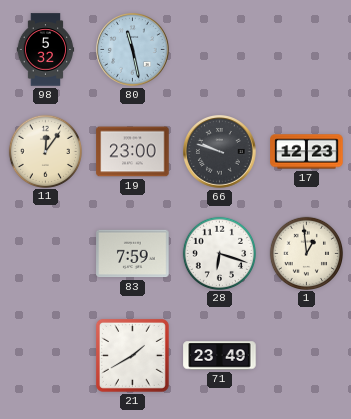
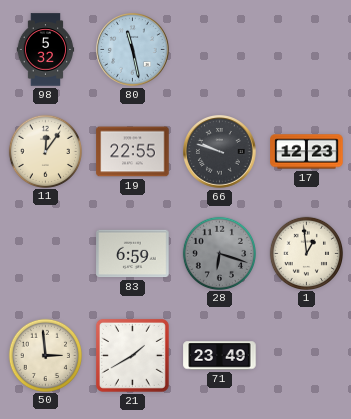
19: 23:00 -> 22:55
83: 7:59 -> 6:59
28 dial: white -> grey
50: none -> 2:59
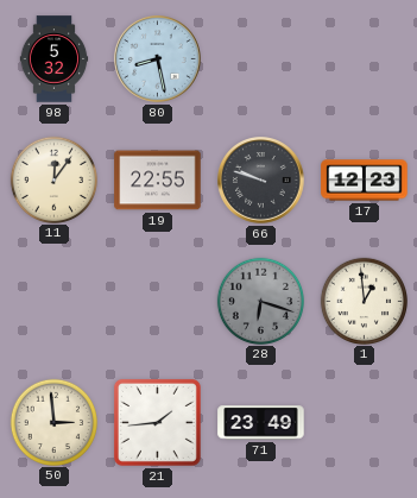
80: 11:28 -> 8:28
83: 6:59 -> none
21: 1:40 -> 1:44
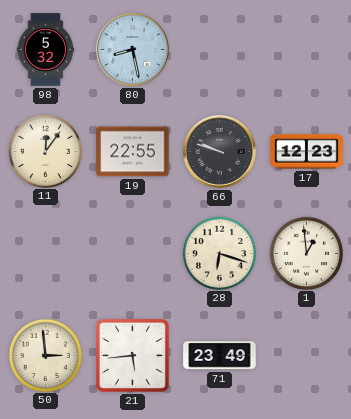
28 dial: grey -> cream
21: 1:44 -> 5:44
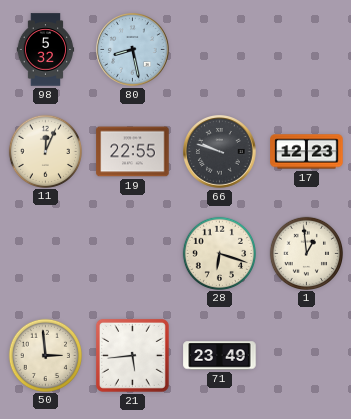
11: 12:06 -> 12:04
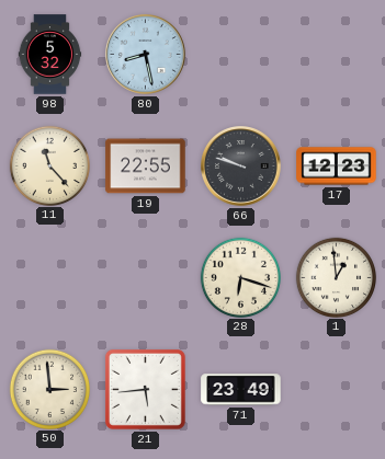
11: 12:04 -> 11:23
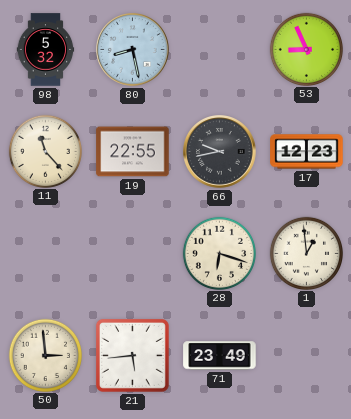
53: none -> 8:56
66: 9:48 -> 9:43
